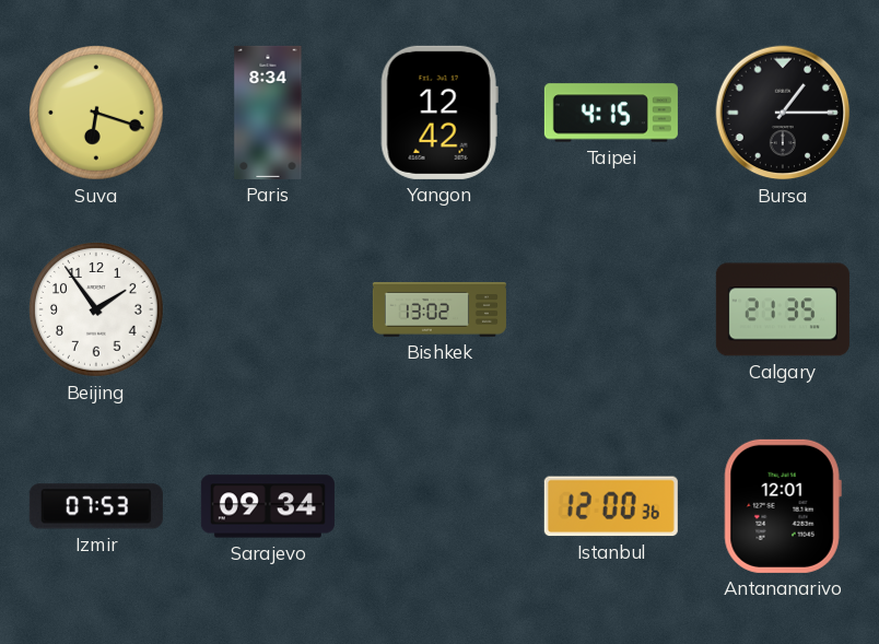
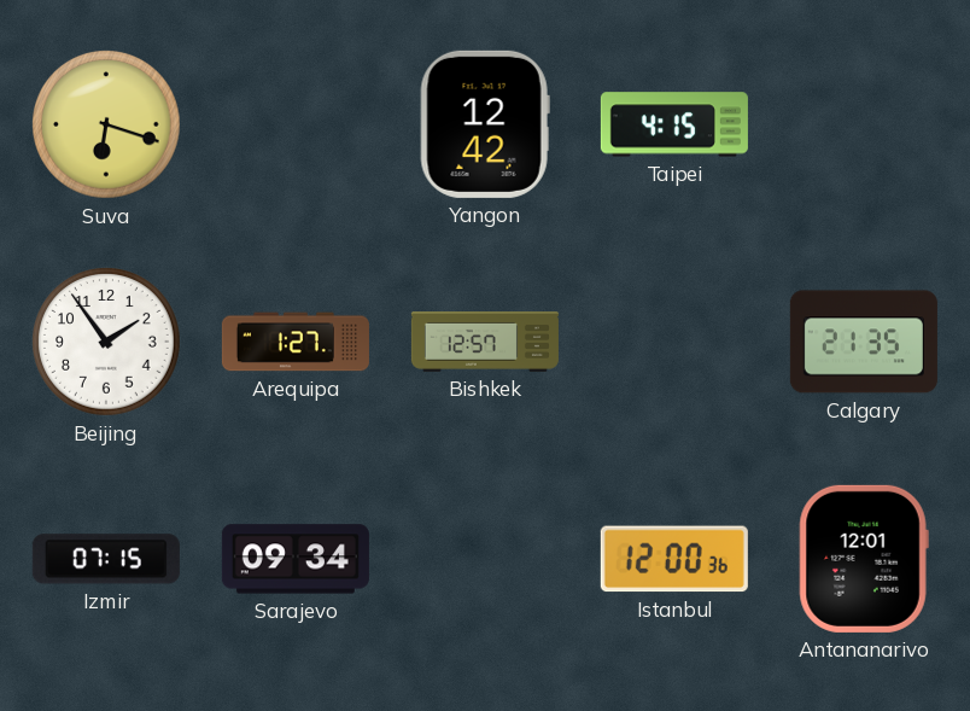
Paris: 8:34 -> none
Bursa: 1:15 -> none
Arequipa: none -> 1:27
Bishkek: 13:02 -> 12:57
Izmir: 07:53 -> 07:15
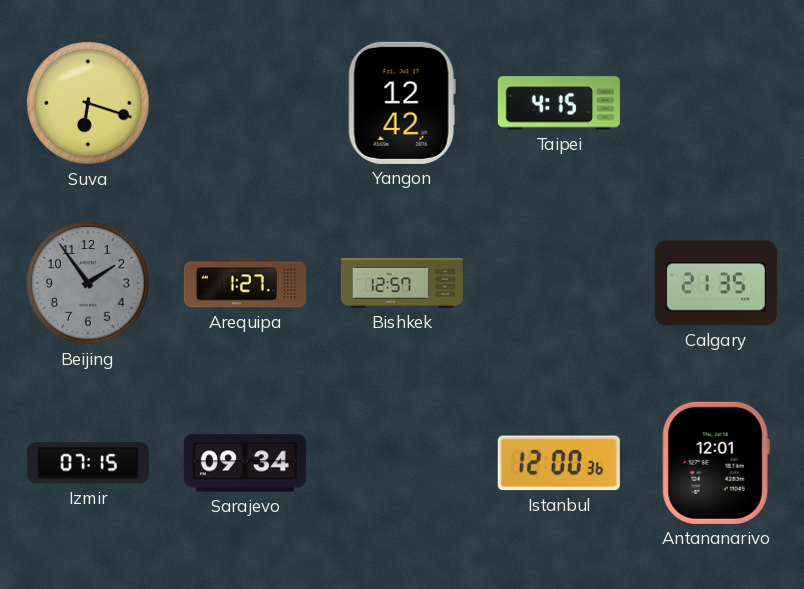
Beijing dial: white -> grey
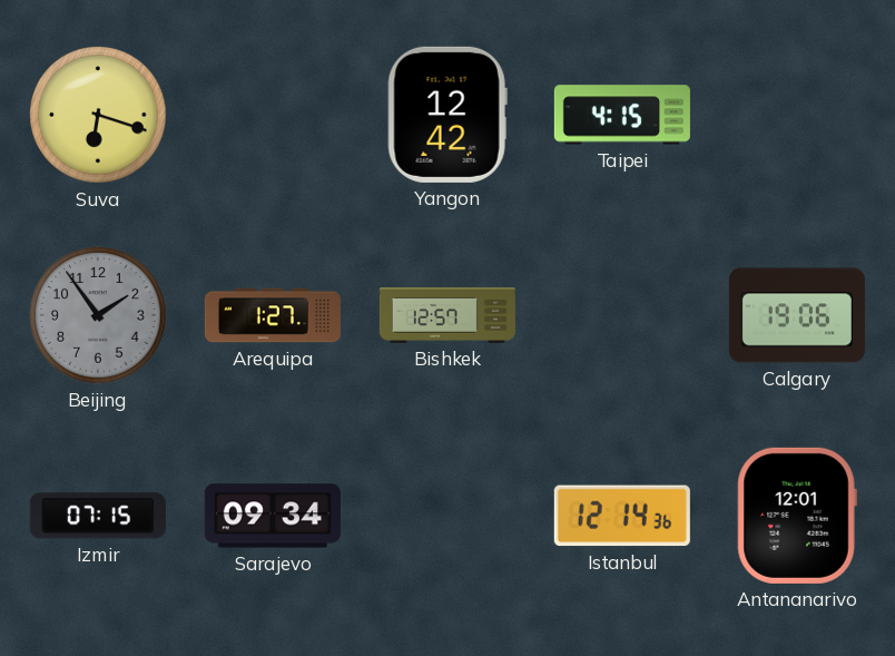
Calgary: 21:35 -> 19:06
Istanbul: 12:00 -> 12:14
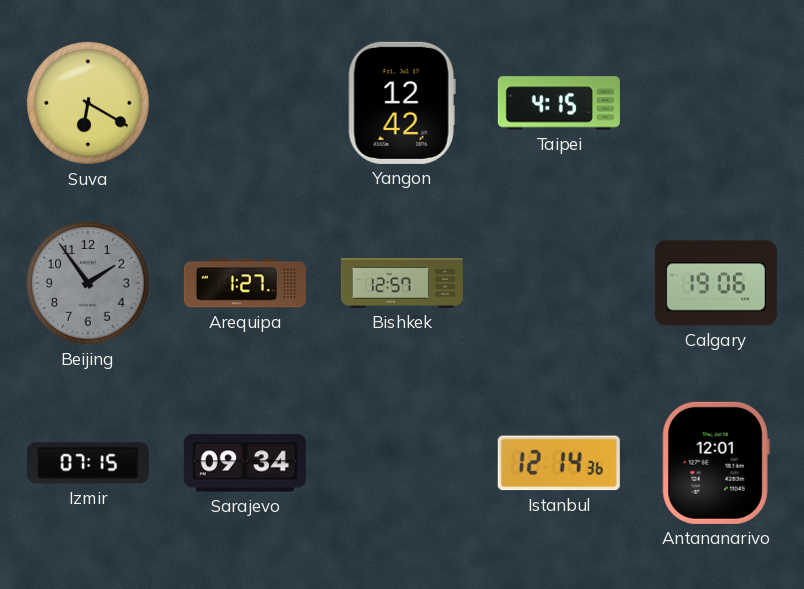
Suva: 6:18 -> 6:20
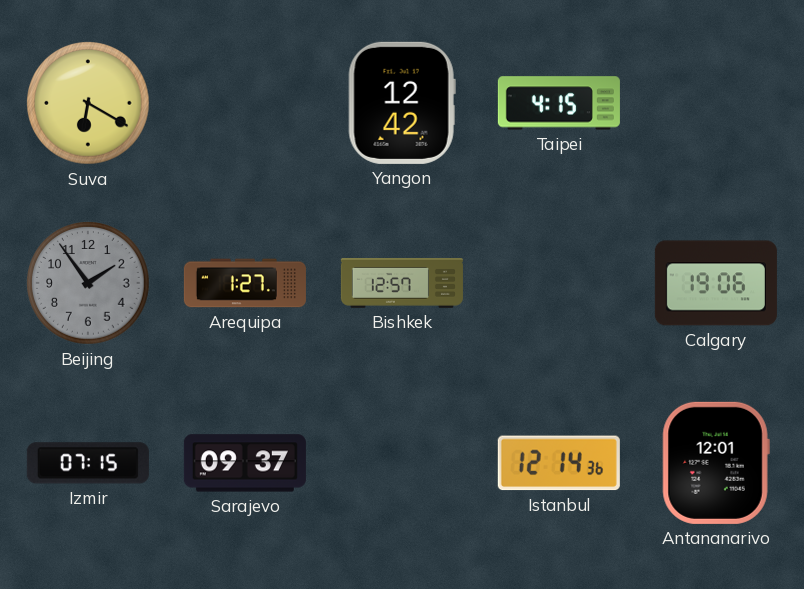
Sarajevo: 09:34 -> 09:37
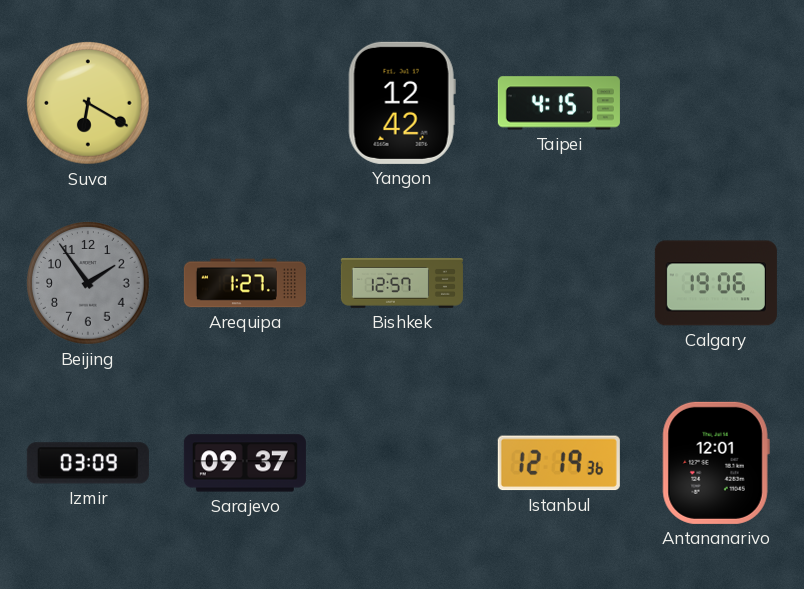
Izmir: 07:15 -> 03:09
Istanbul: 12:14 -> 12:19
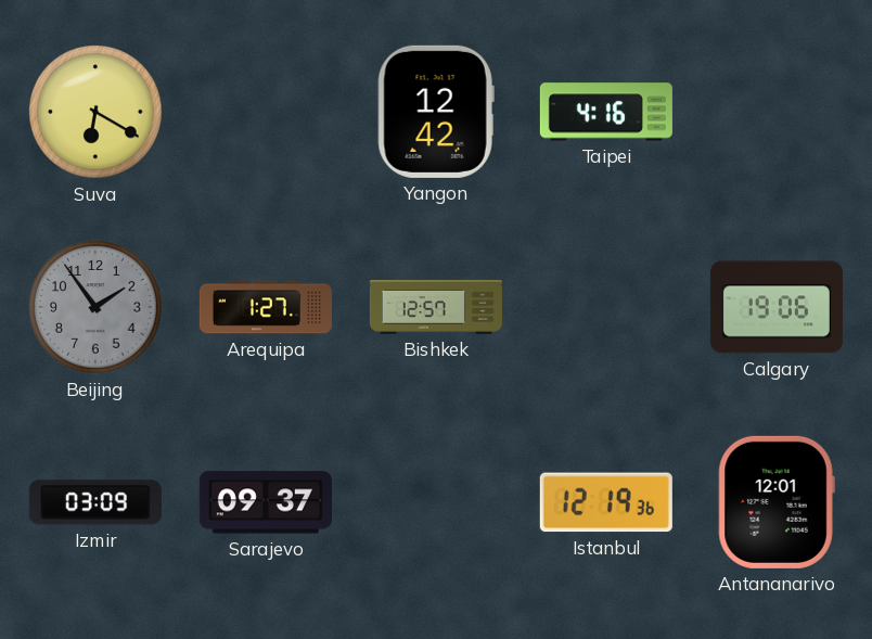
Taipei: 4:15 -> 4:16
